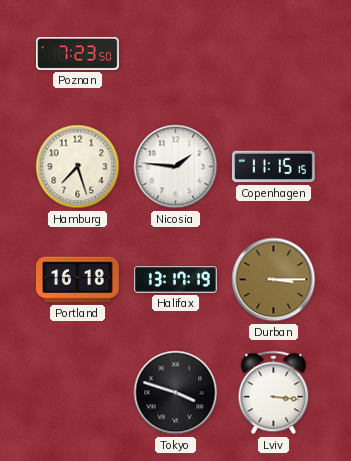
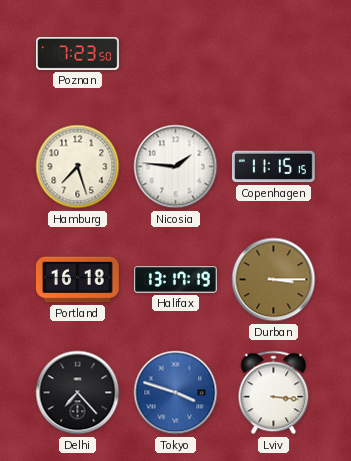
Delhi: none -> 7:23
Tokyo dial: black -> blue
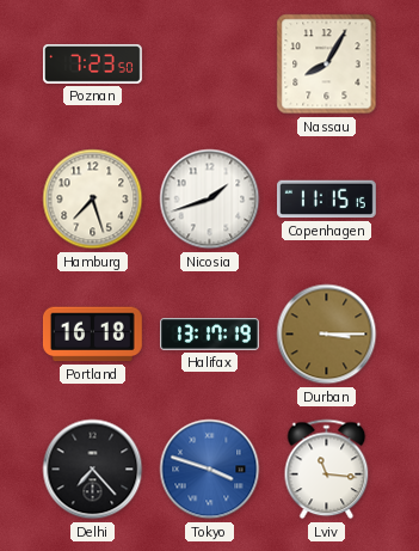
Nassau: none -> 8:05
Nicosia: 1:46 -> 1:42
Lviv: 3:16 -> 11:16
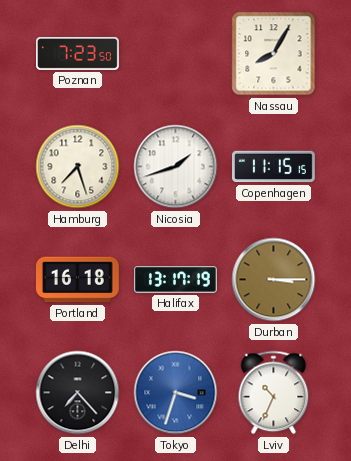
Tokyo: 3:48 -> 3:33
Lviv: 11:16 -> 10:34
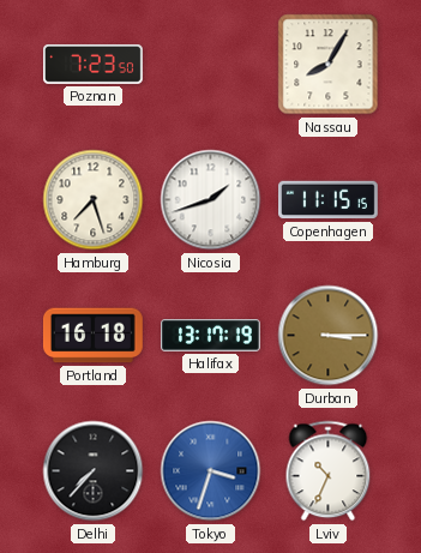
Delhi: 7:23 -> 7:37
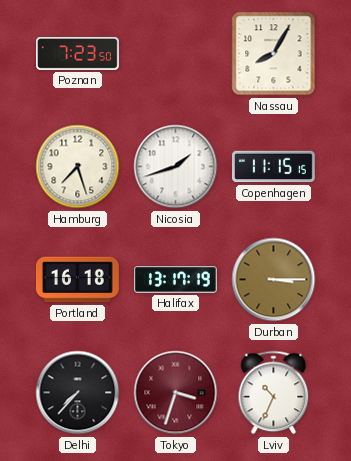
Tokyo dial: blue -> burgundy
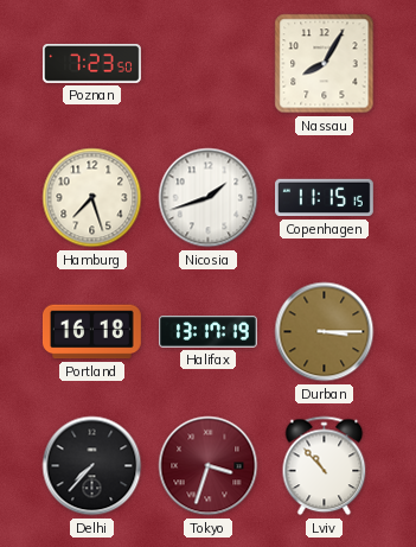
Lviv: 10:34 -> 10:53
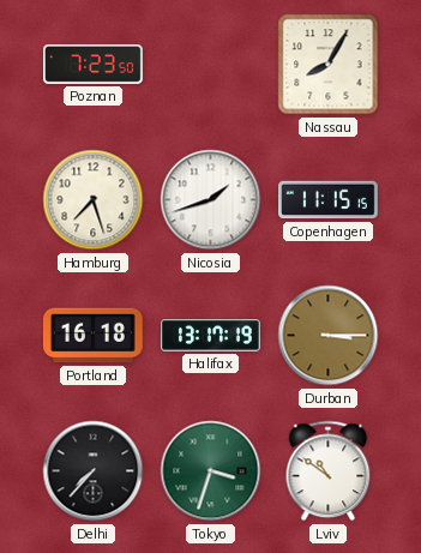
Tokyo dial: burgundy -> green
Lviv: 10:53 -> 10:51
